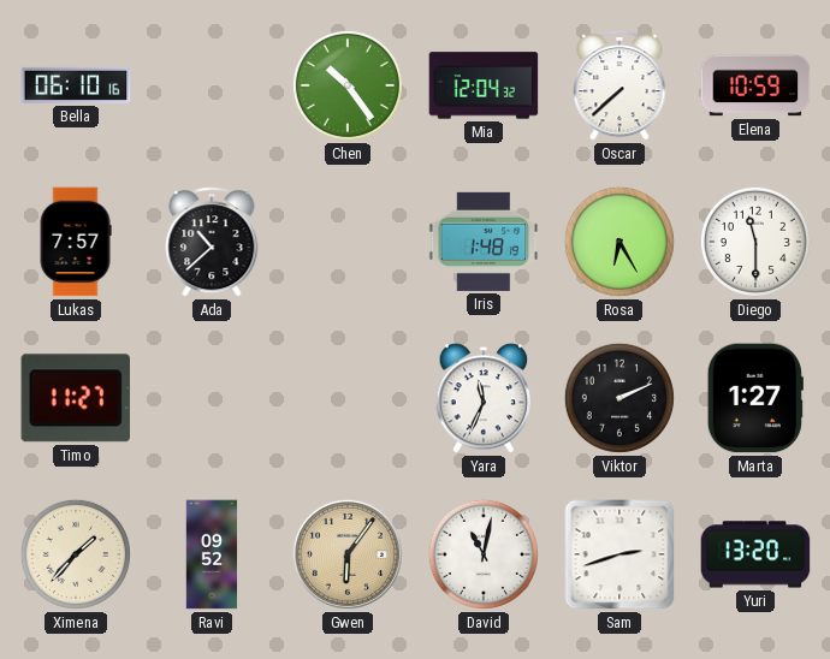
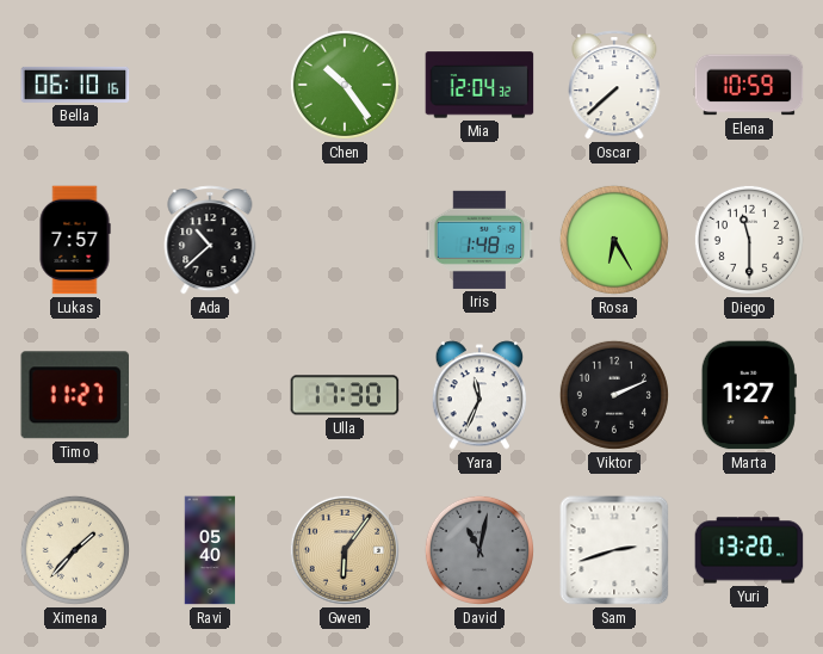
Ulla: none -> 17:30
Ravi: 09:52 -> 05:40
David dial: white -> grey
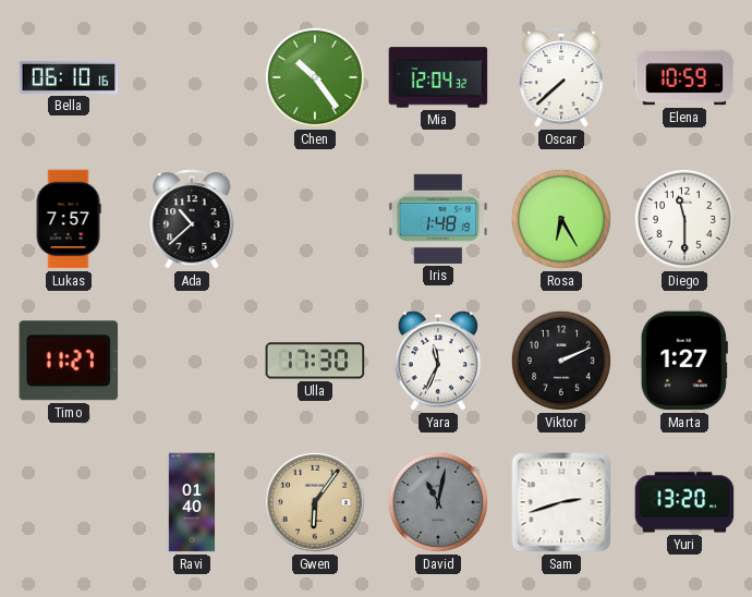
Ximena: 1:37 -> none
Ravi: 05:40 -> 01:40
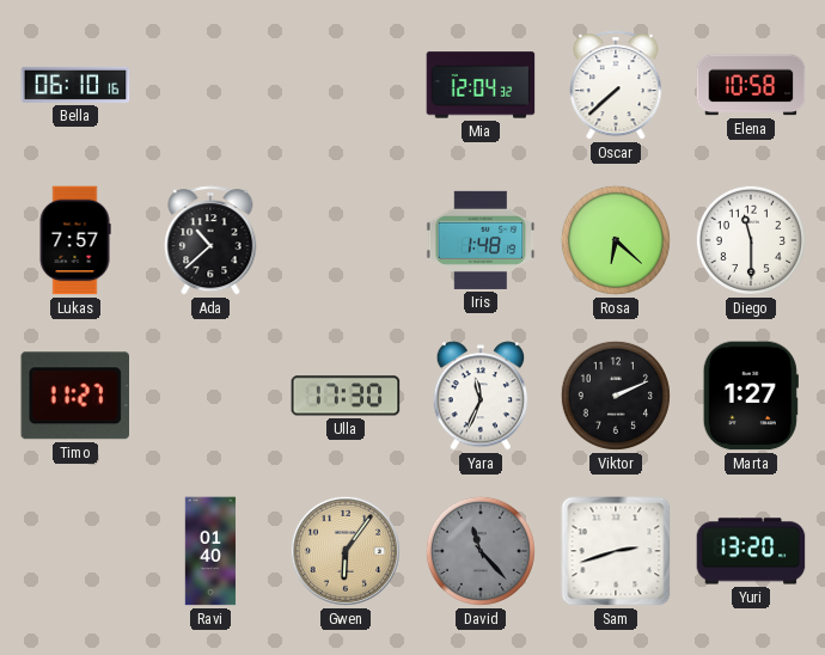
Chen: 10:24 -> none
Elena: 10:59 -> 10:58
Rosa: 6:25 -> 6:22
David: 11:02 -> 11:23
